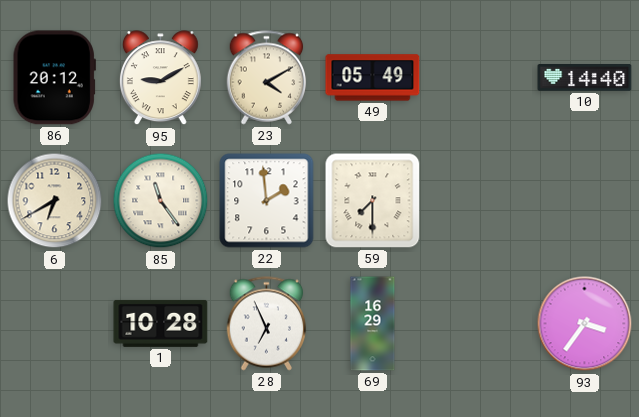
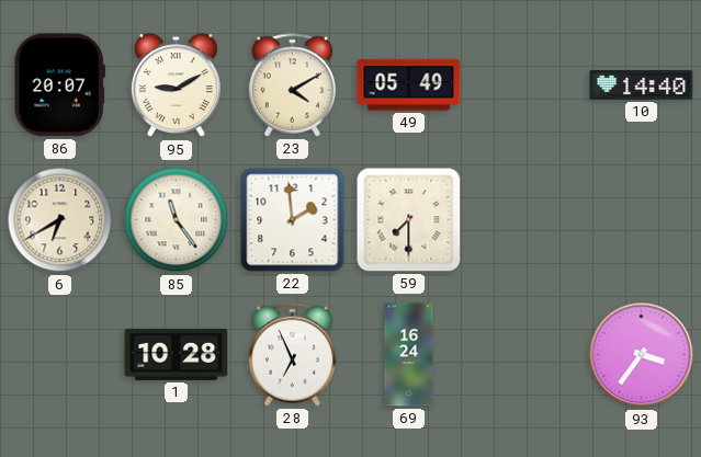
86: 20:12 -> 20:07
69: 16:29 -> 16:24
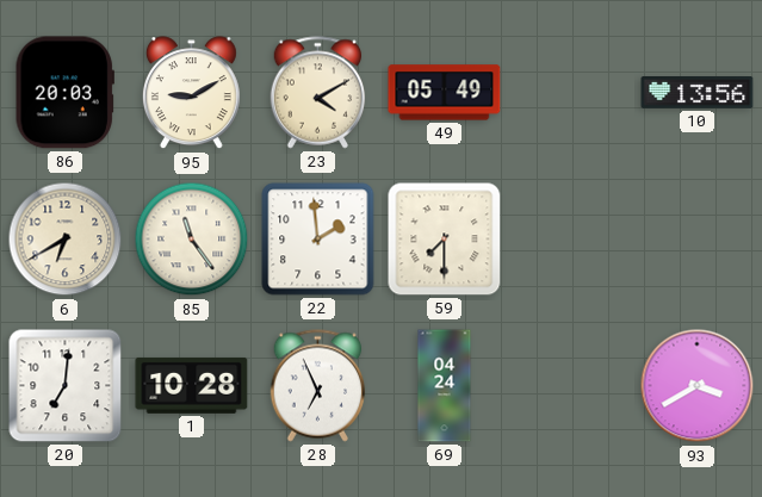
86: 20:07 -> 20:03
10: 14:40 -> 13:56
20: none -> 7:01
69: 16:24 -> 04:24
93: 3:36 -> 3:40
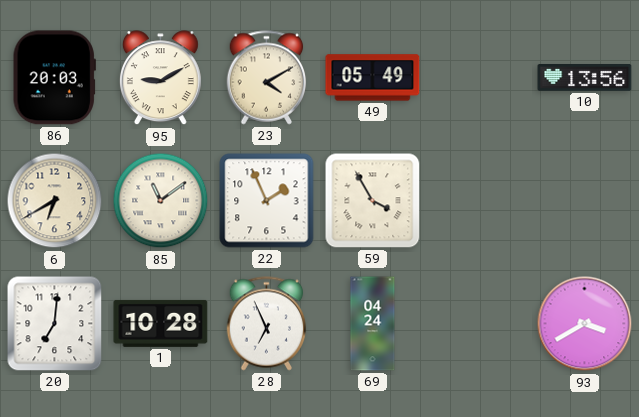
85: 11:24 -> 11:09
22: 1:59 -> 1:56
59: 7:30 -> 3:55
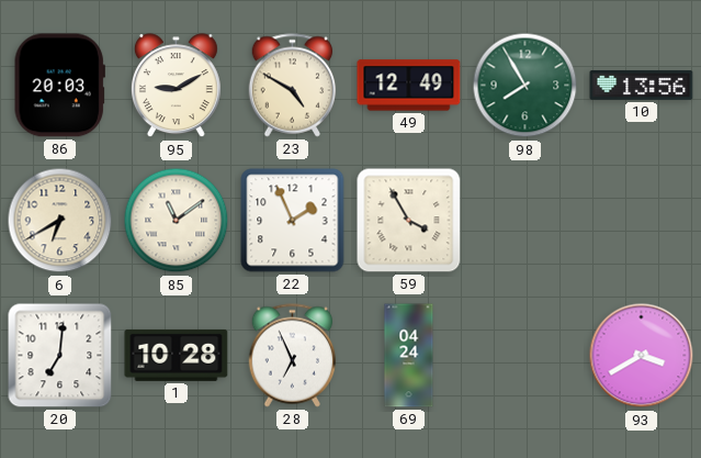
23: 4:10 -> 4:50
49: 05:49 -> 12:49
98: none -> 7:55
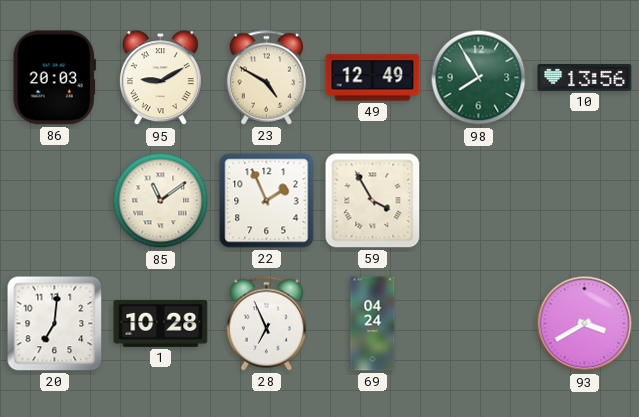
6: 6:40 -> none
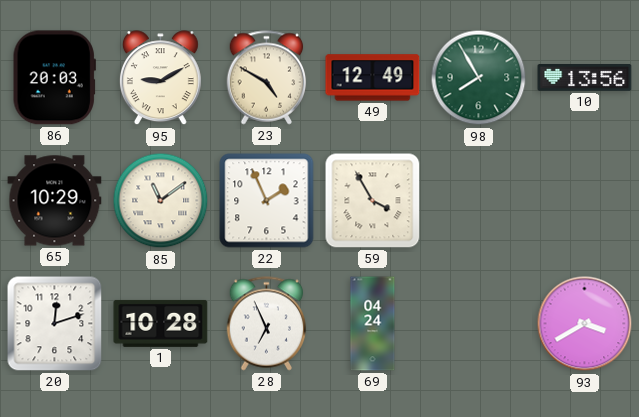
65: none -> 10:29
20: 7:01 -> 12:12
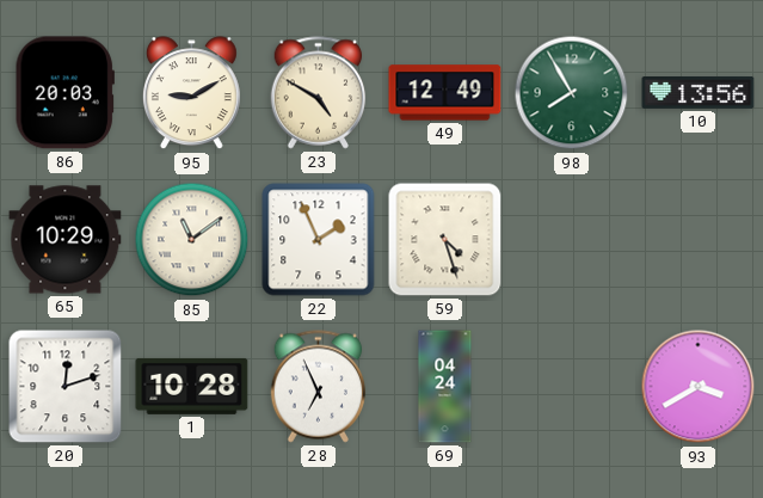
59: 3:55 -> 4:27
